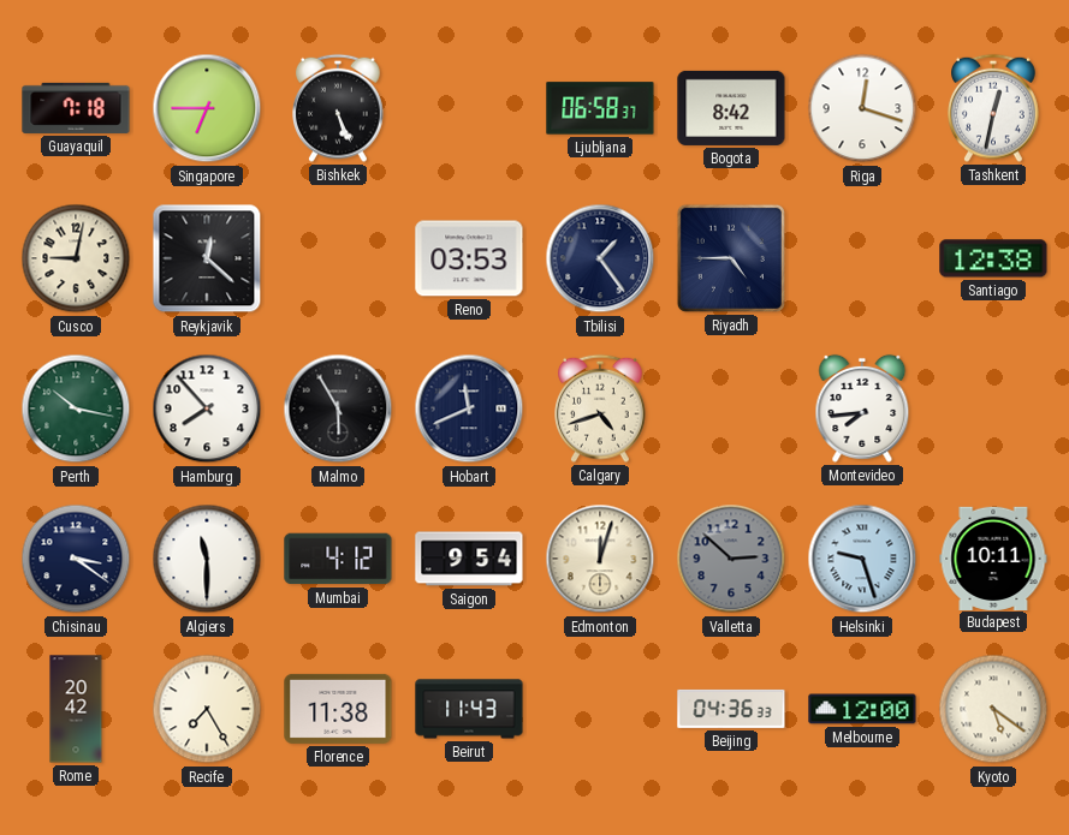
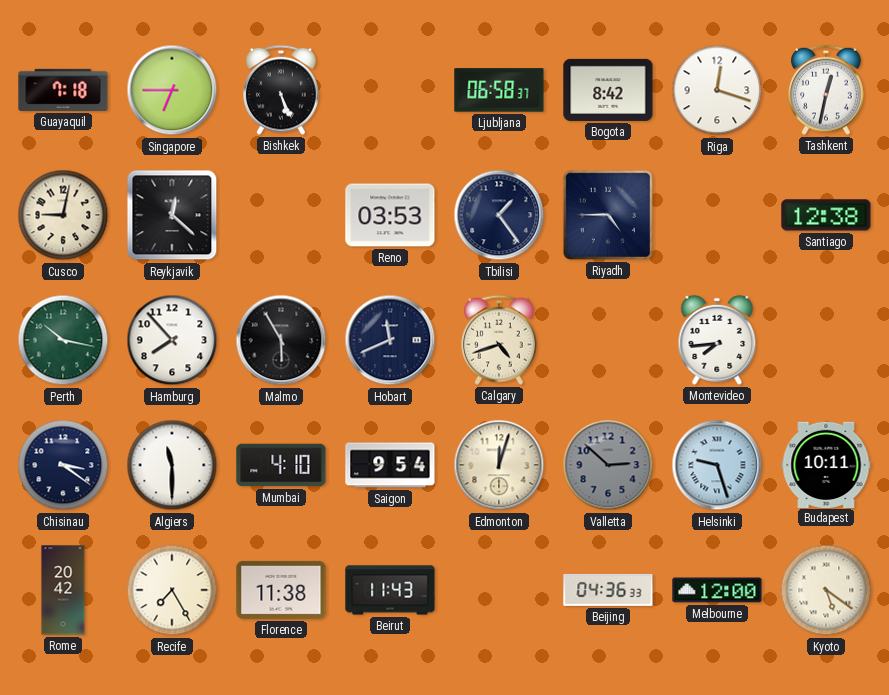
Mumbai: 4:12 -> 4:10
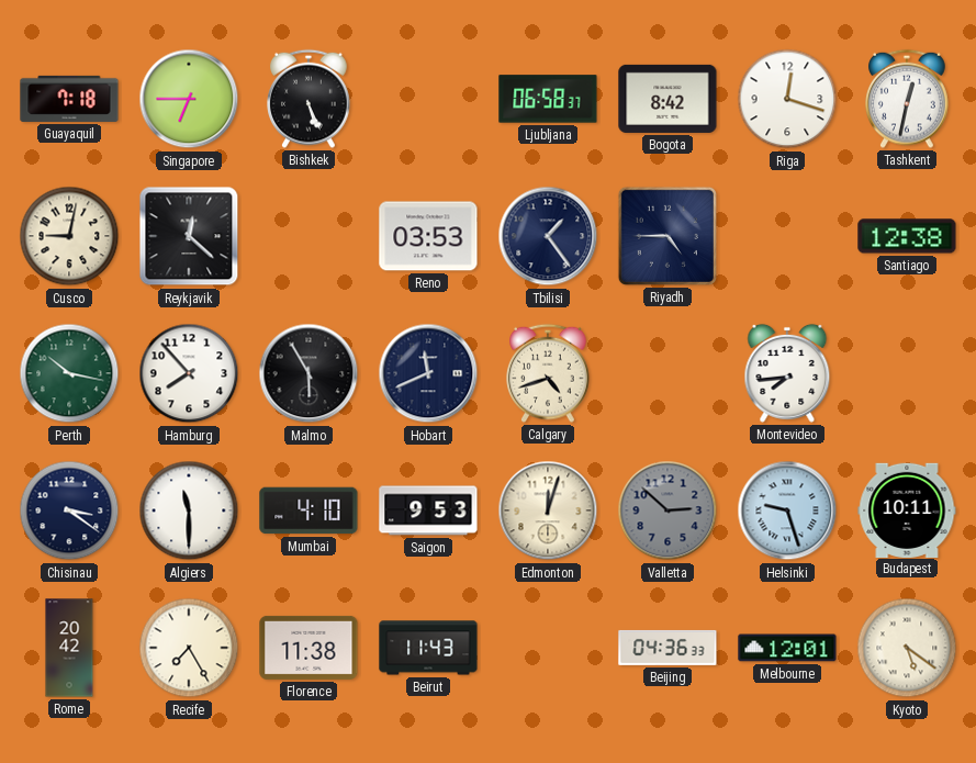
Saigon: 9:54 -> 9:53
Melbourne: 12:00 -> 12:01
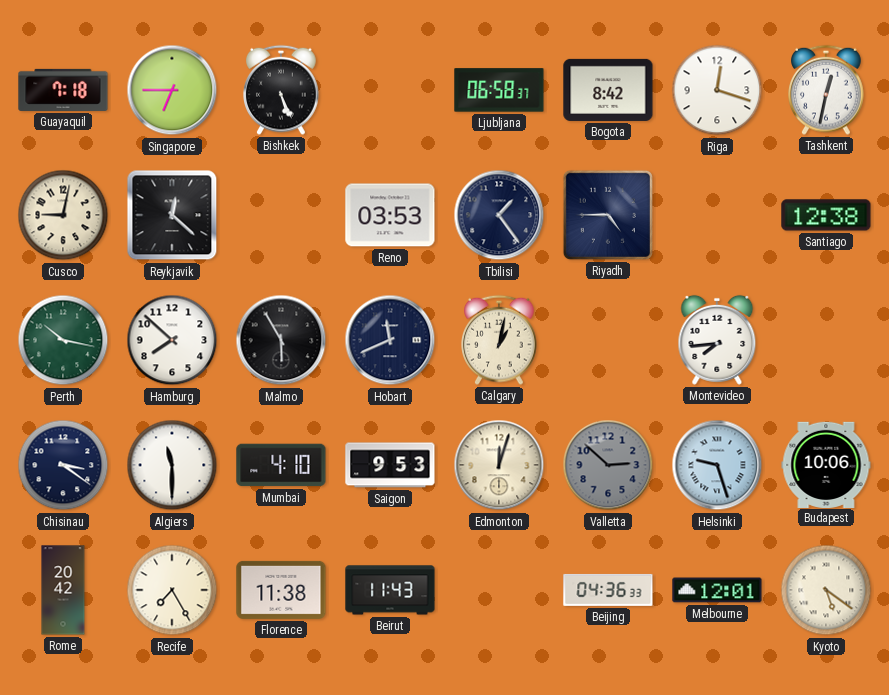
Hamburg: 7:53 -> 7:52
Calgary: 4:42 -> 1:02
Budapest: 10:11 -> 10:06
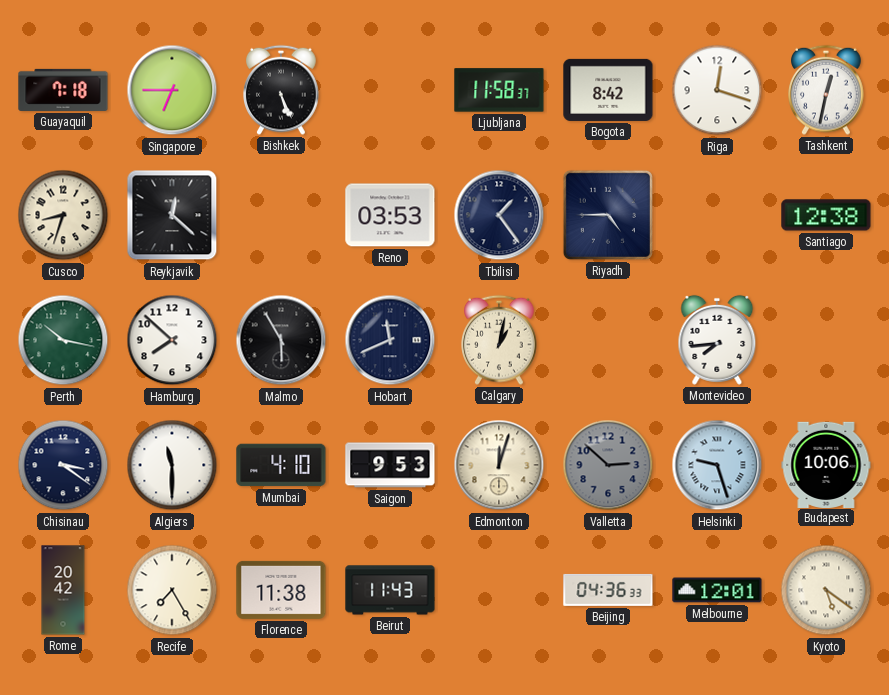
Ljubljana: 06:58 -> 11:58
Cusco: 9:02 -> 8:33
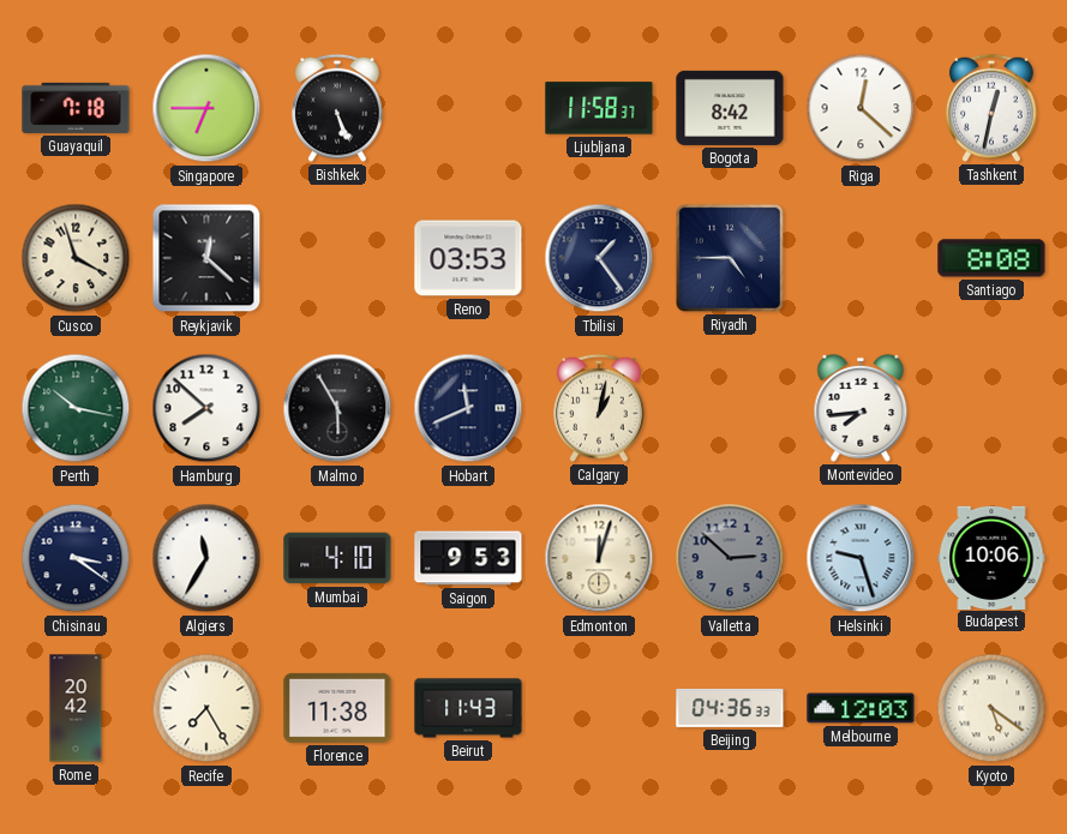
Riga: 12:18 -> 12:22
Cusco: 8:33 -> 3:57
Santiago: 12:38 -> 8:08
Algiers: 11:30 -> 11:35
Melbourne: 12:01 -> 12:03
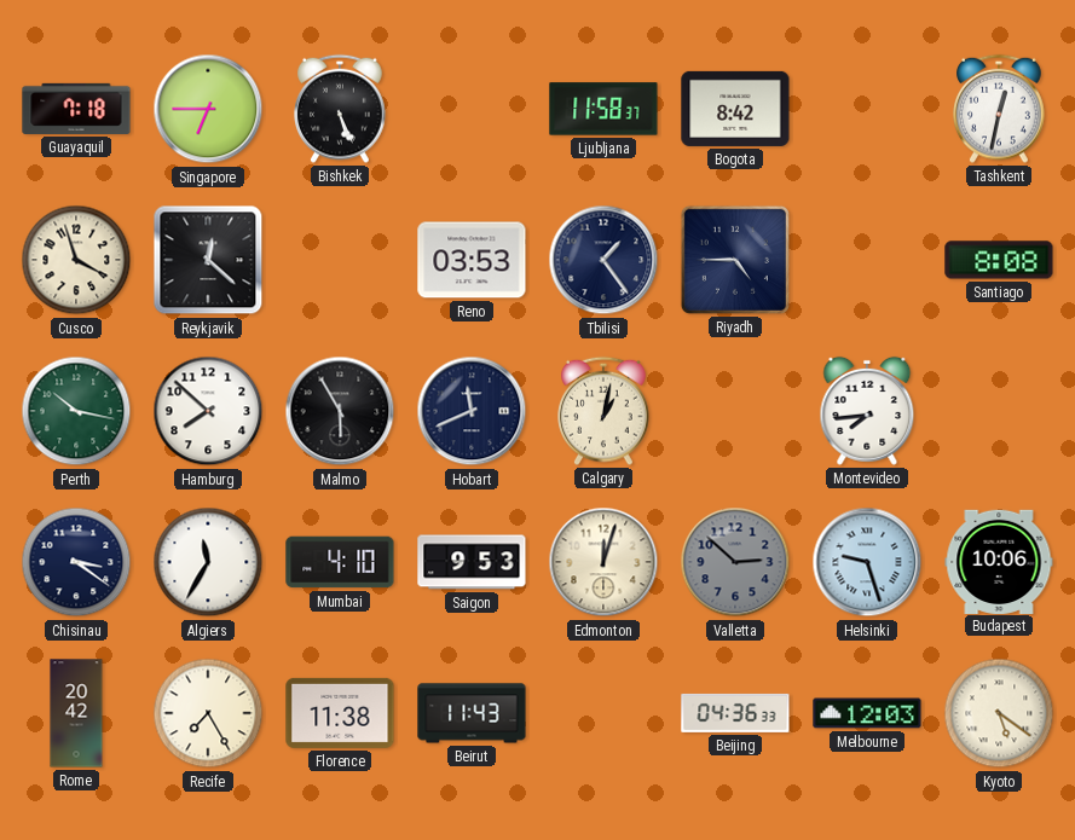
Riga: 12:22 -> none
